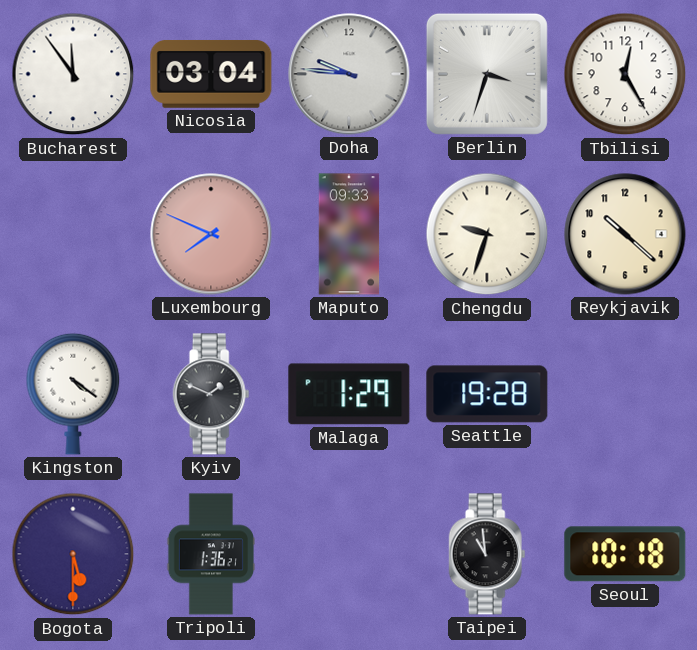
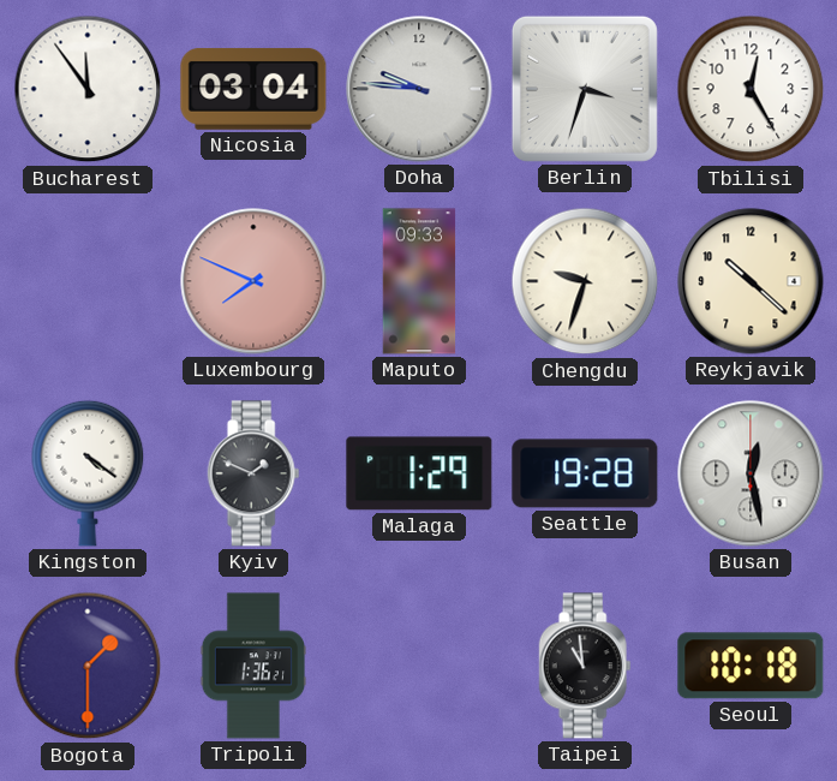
Busan: none -> 12:28
Bogota: 5:30 -> 1:30
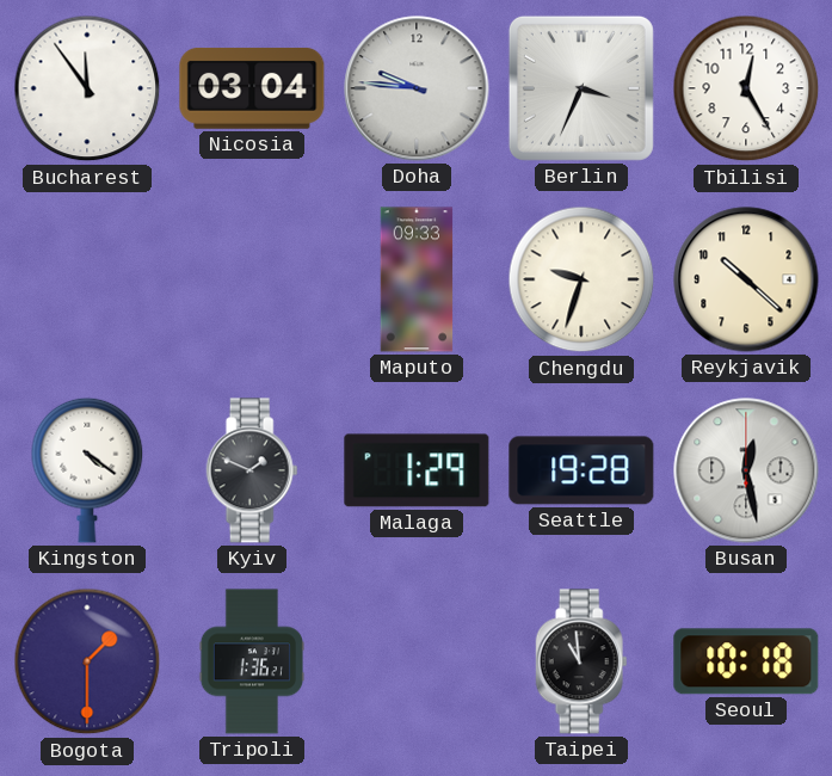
Berlin: 3:33 -> 3:34
Luxembourg: 7:49 -> none
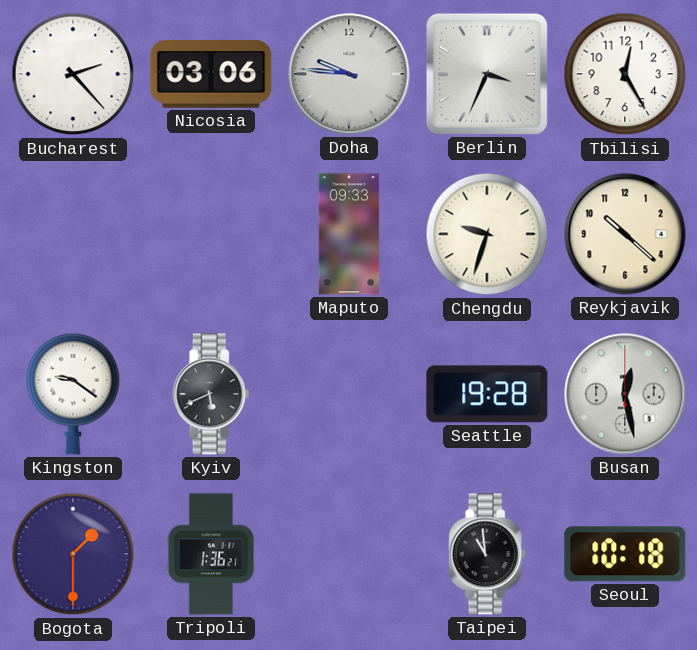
Bucharest: 11:54 -> 2:23
Nicosia: 03:04 -> 03:06
Kingston: 4:21 -> 9:21
Kyiv: 1:49 -> 5:41
Malaga: 1:29 -> none
